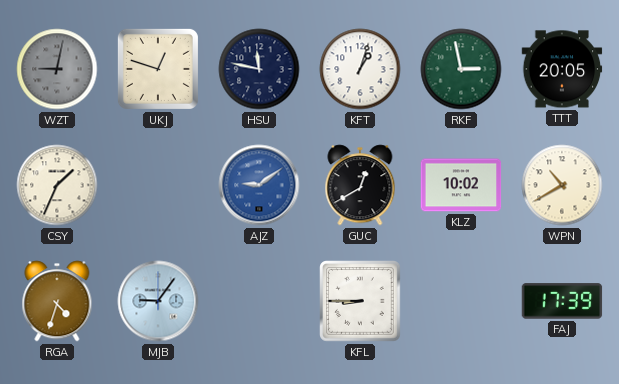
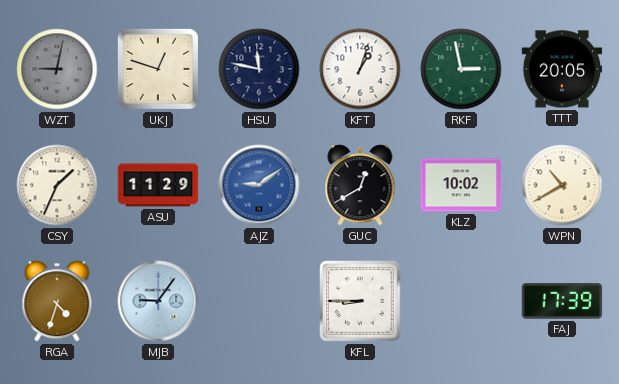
ASU: none -> 11:29
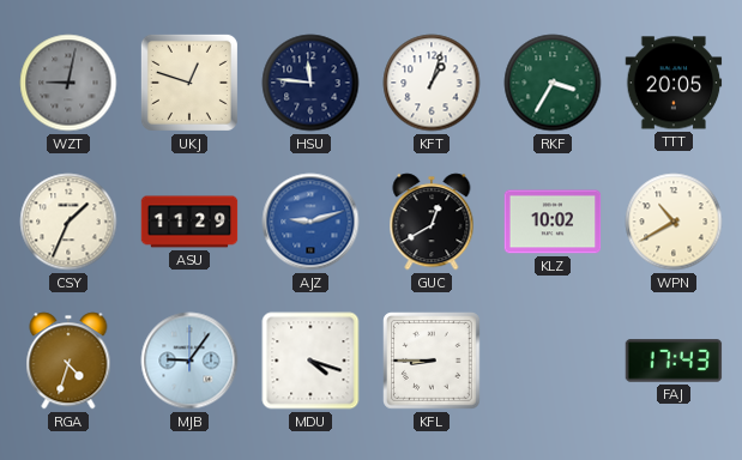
HSU: 11:47 -> 11:46
RKF: 2:58 -> 3:35
AJZ: 9:09 -> 9:12
MDU: none -> 4:18
FAJ: 17:39 -> 17:43
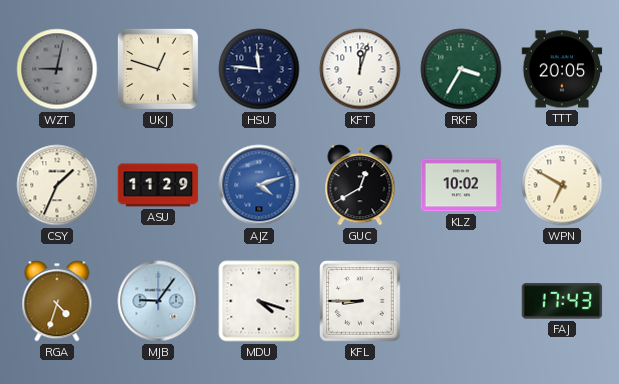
KFT: 1:03 -> 12:03
AJZ: 9:12 -> 4:12
WPN: 10:40 -> 6:50
